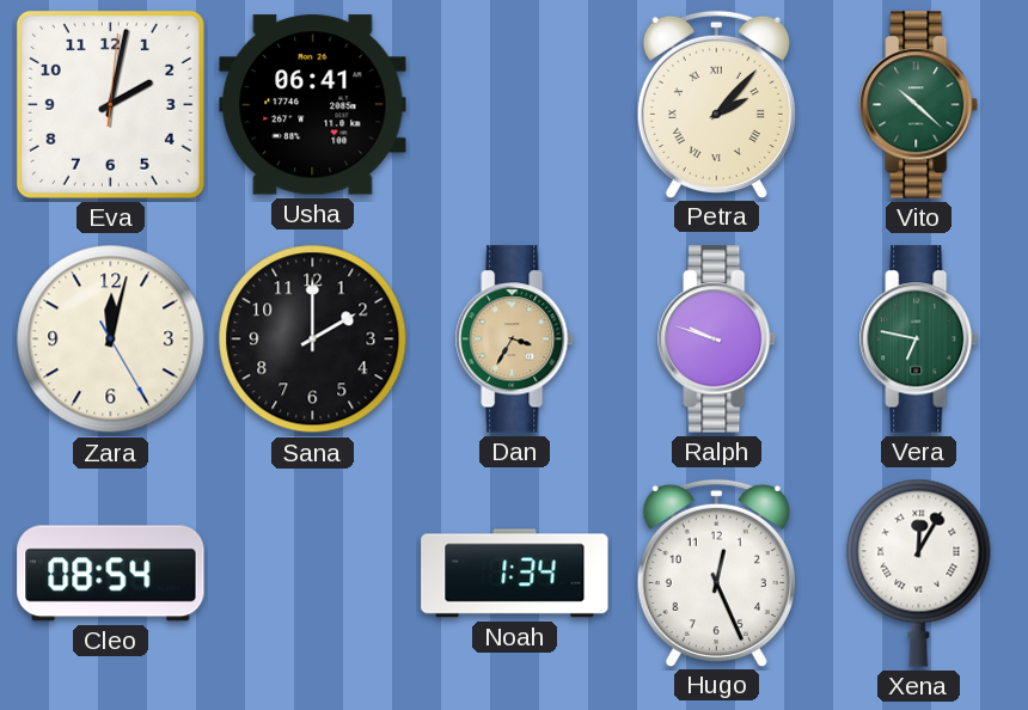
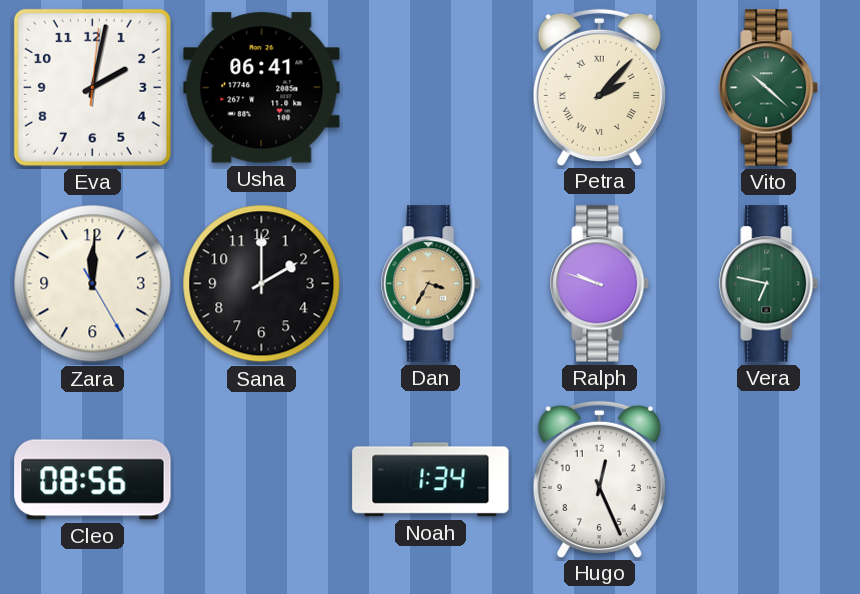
Zara: 12:02 -> 12:00
Cleo: 08:54 -> 08:56
Xena: 12:05 -> none
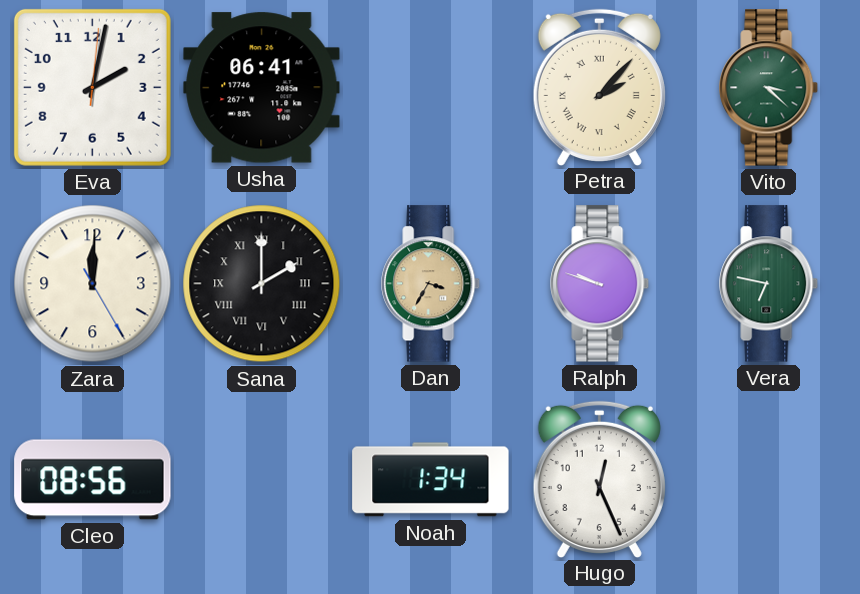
Vito: 10:22 -> 3:22
Sana numerals: Arabic -> Roman
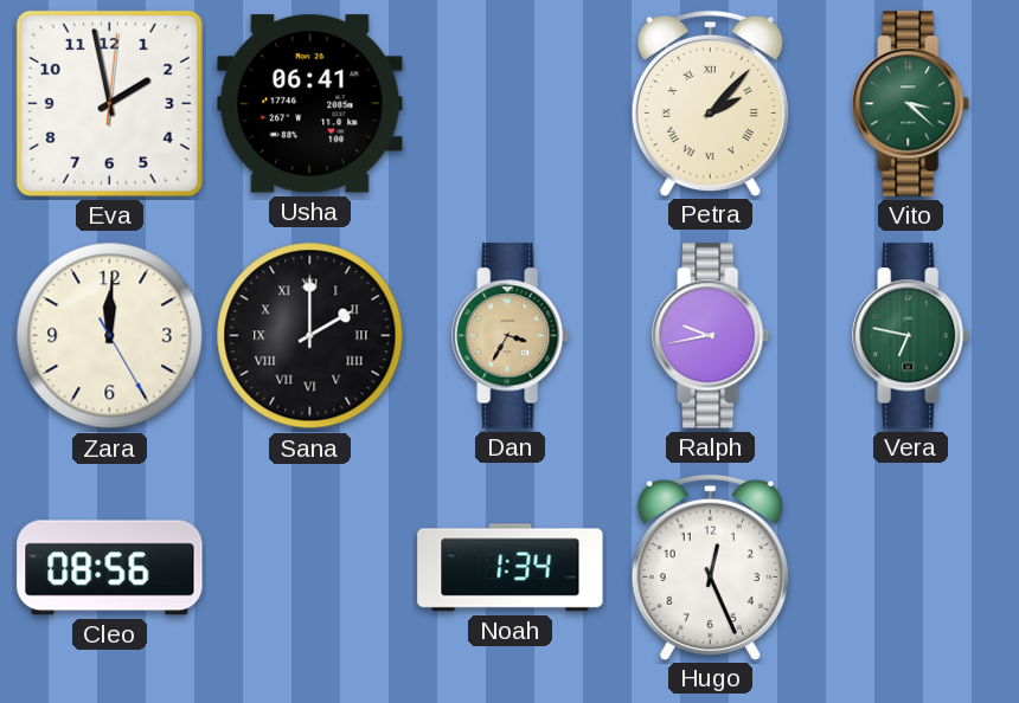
Eva: 2:02 -> 1:58
Ralph: 9:48 -> 9:43
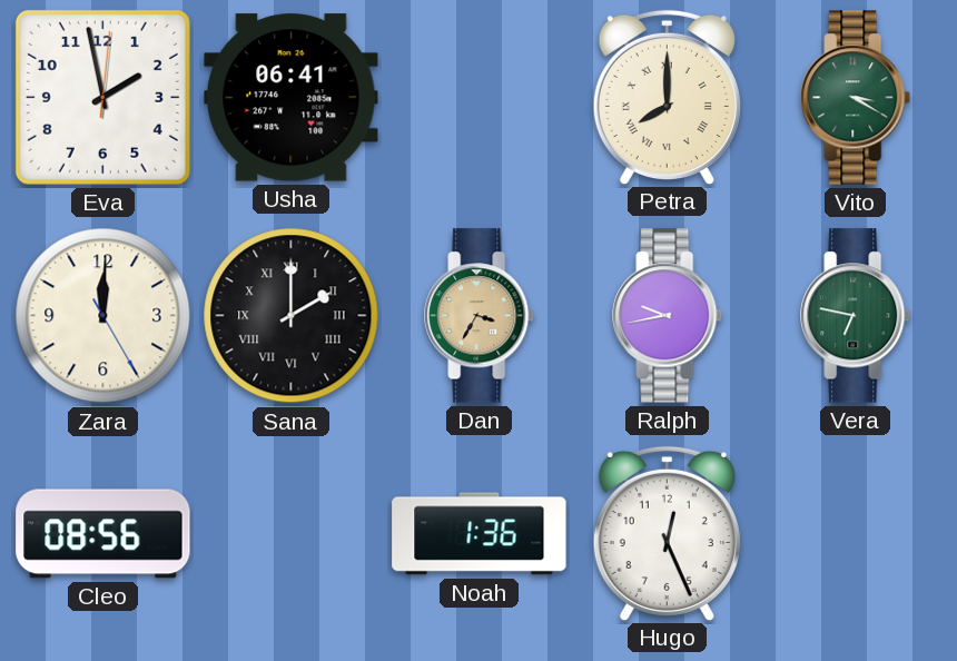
Petra: 2:07 -> 8:00
Vito: 3:22 -> 3:20
Noah: 1:34 -> 1:36
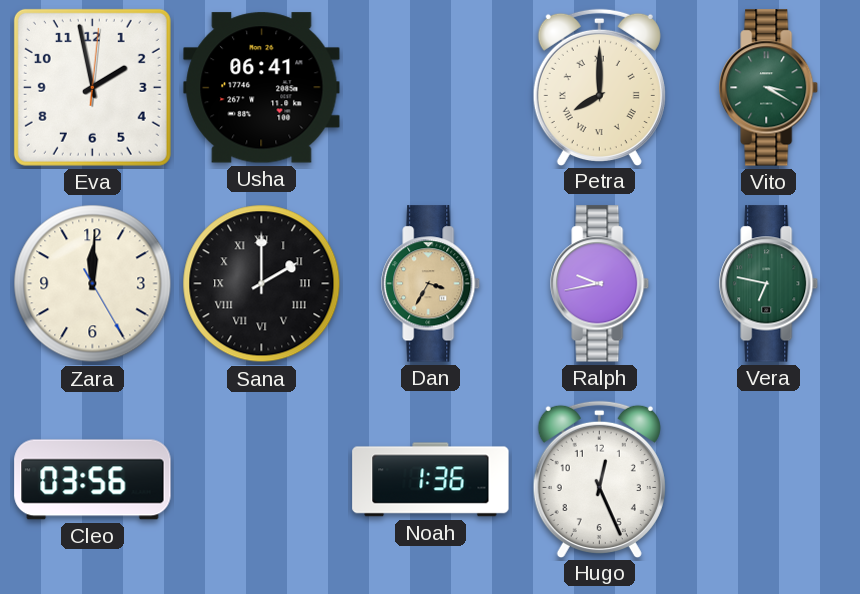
Cleo: 08:56 -> 03:56
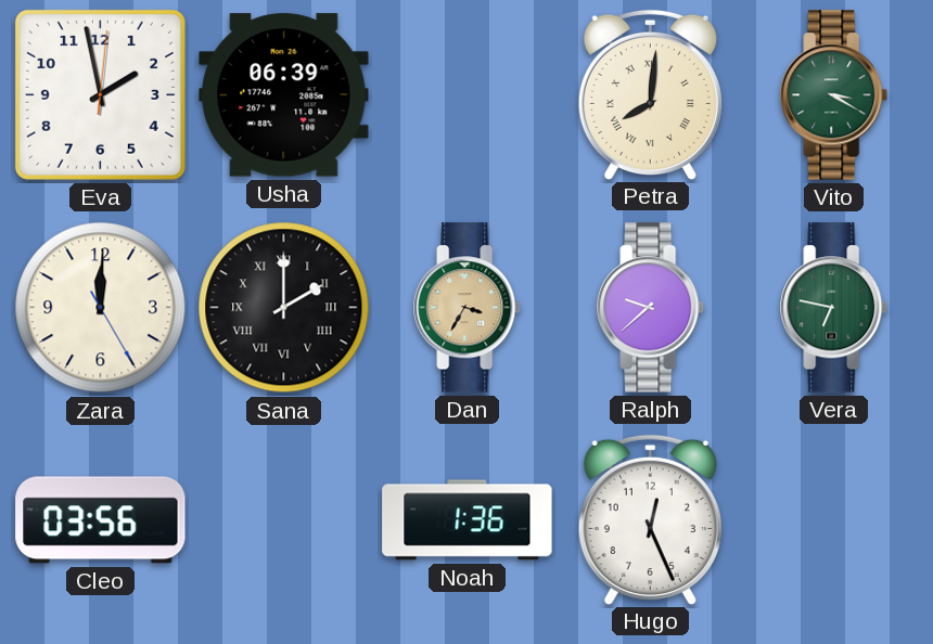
Usha: 06:41 -> 06:39
Petra: 8:00 -> 8:01
Ralph: 9:43 -> 9:38
